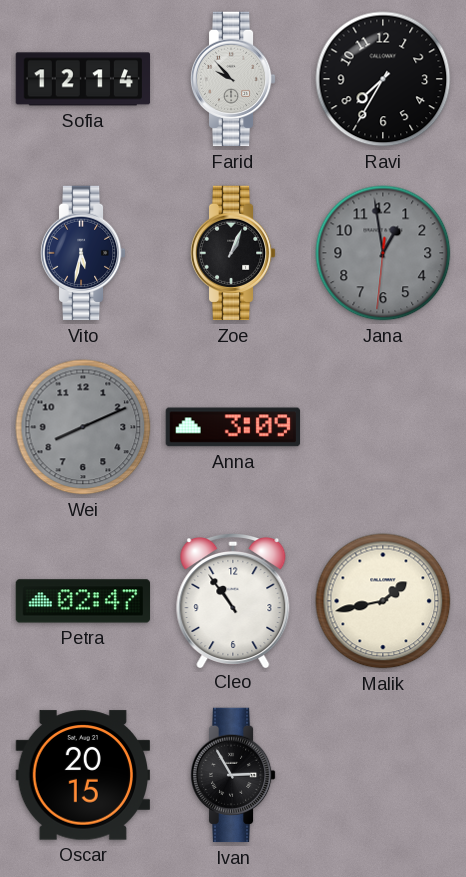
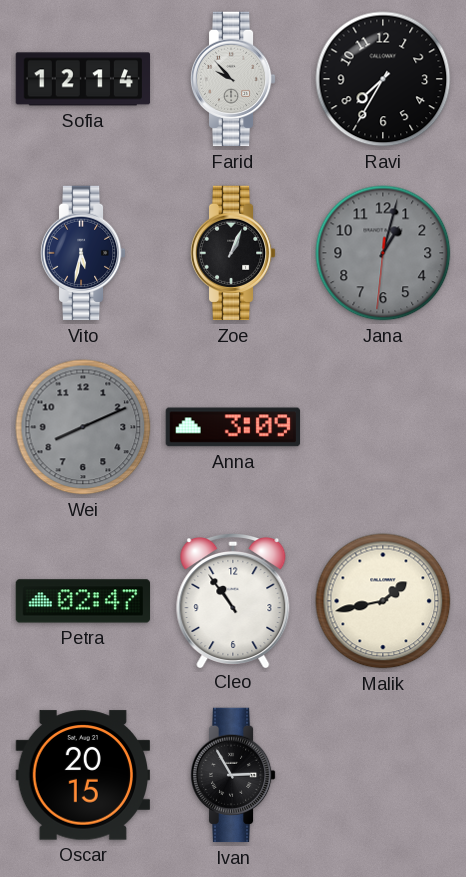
Jana: 12:58 -> 1:02
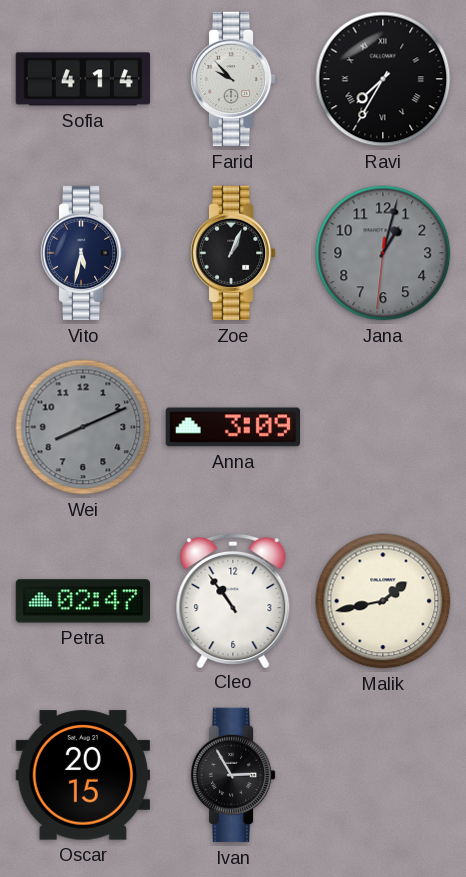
Sofia: 12:14 -> 4:14
Ravi numerals: Arabic -> Roman
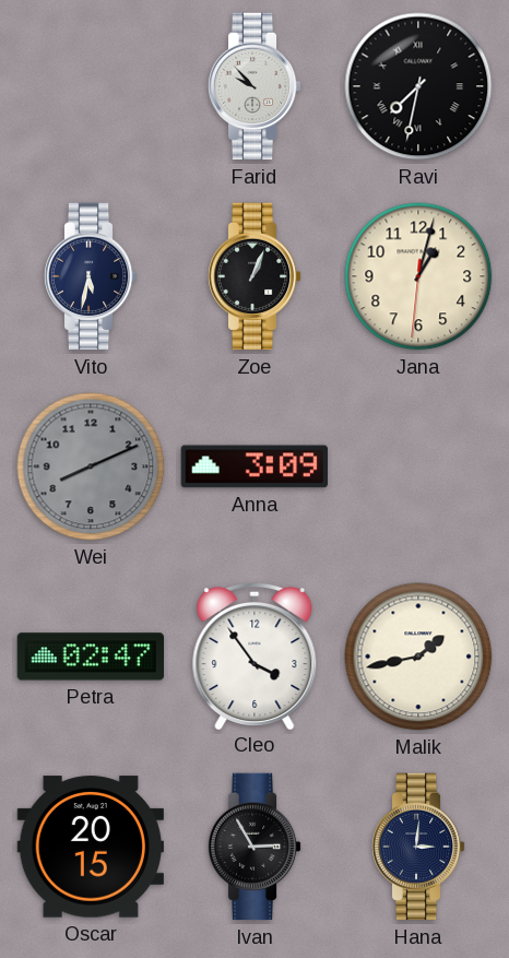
Sofia: 4:14 -> none
Ravi: 7:35 -> 7:32
Jana dial: grey -> cream
Cleo: 10:54 -> 3:54
Hana: none -> 3:01
